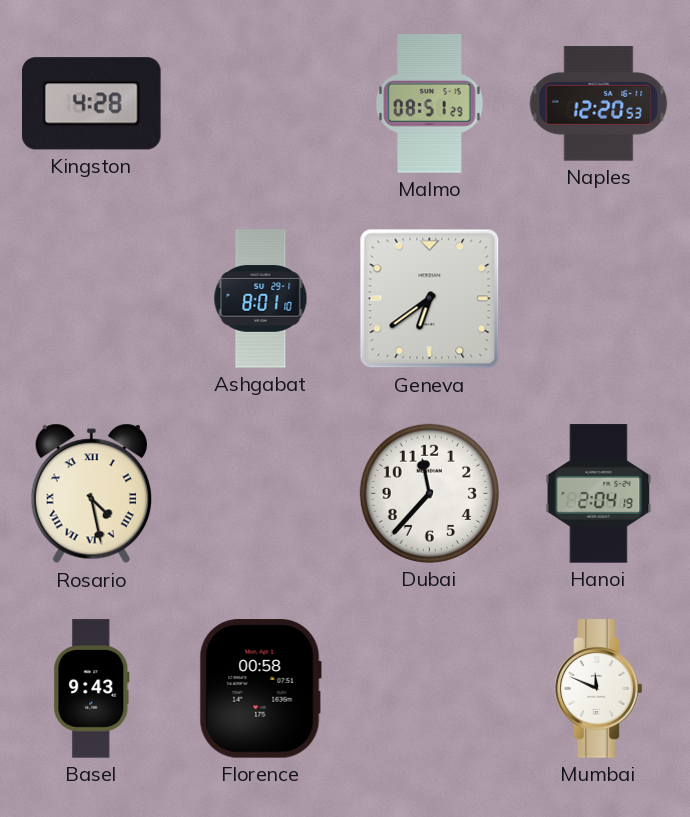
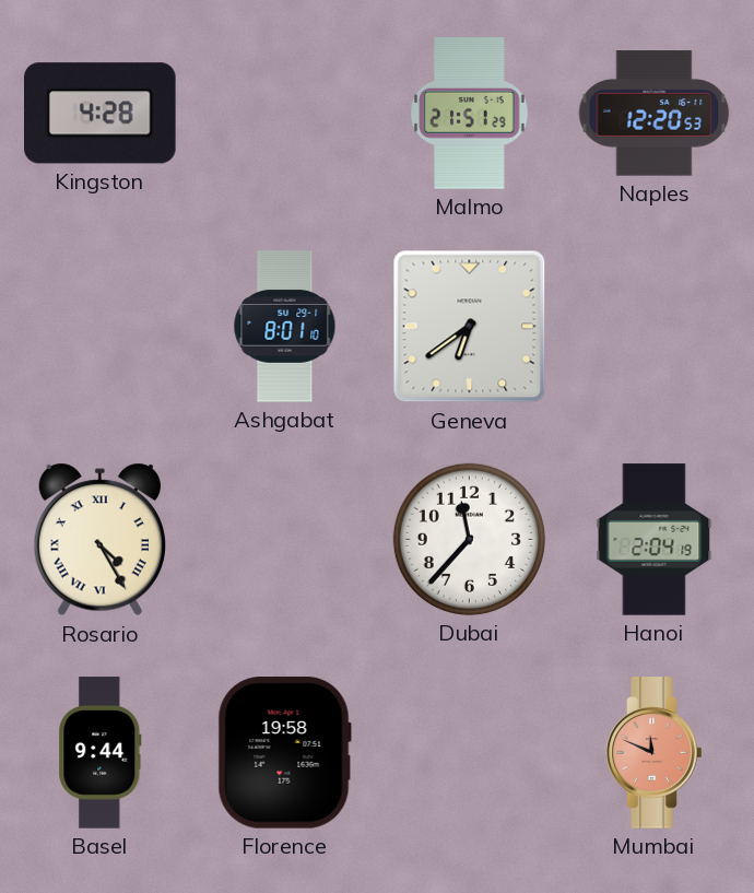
Malmo: 08:51 -> 21:51
Rosario: 4:28 -> 4:25
Basel: 9:43 -> 9:44
Florence: 00:58 -> 19:58
Mumbai dial: white -> salmon
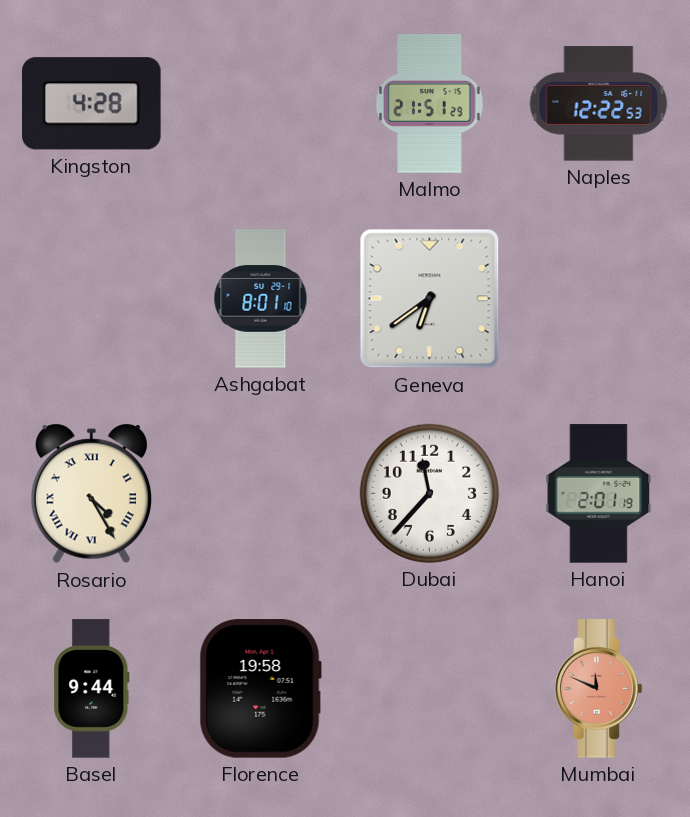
Naples: 12:20 -> 12:22
Hanoi: 2:04 -> 2:01
